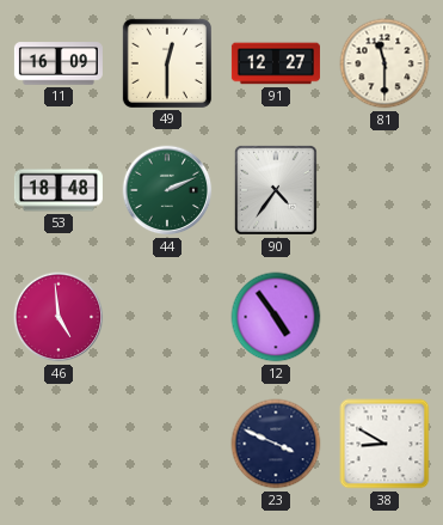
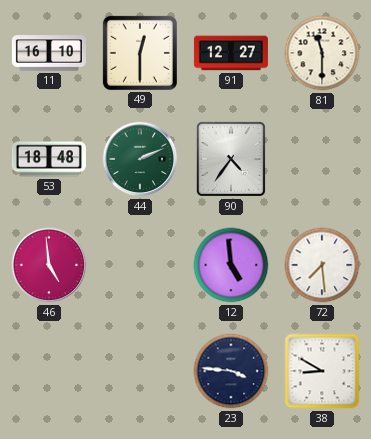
11: 16:09 -> 16:10
12: 4:54 -> 4:59
72: none -> 7:29
23: 3:49 -> 3:46
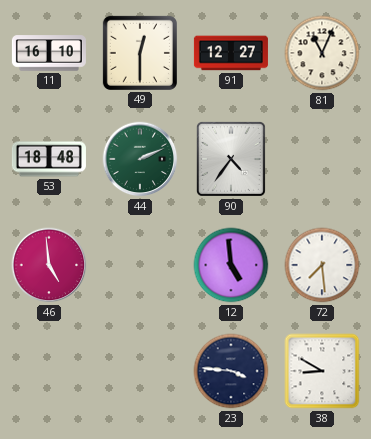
81: 11:30 -> 11:04
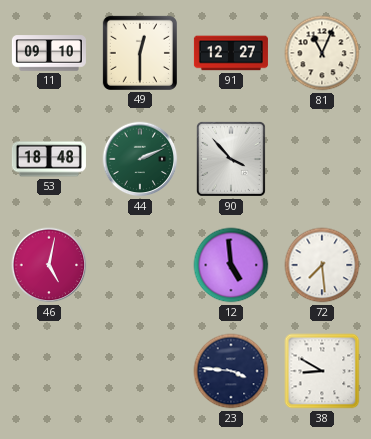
11: 16:10 -> 09:10
90: 4:36 -> 3:53
46: 4:59 -> 5:02
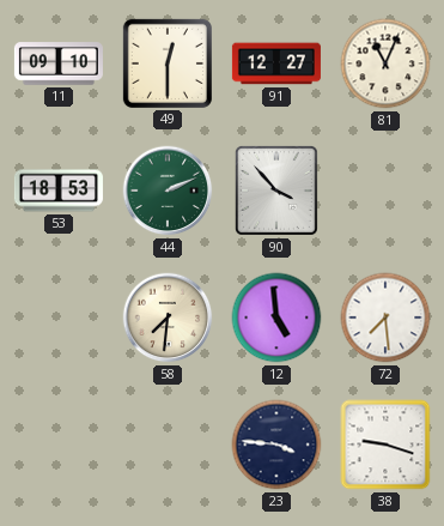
53: 18:48 -> 18:53
46: 5:02 -> none
58: none -> 7:31
38: 8:50 -> 9:18
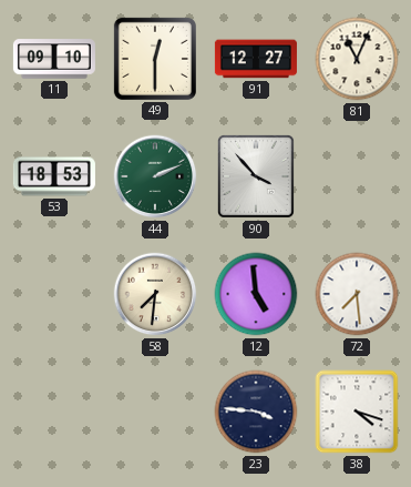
38: 9:18 -> 4:18
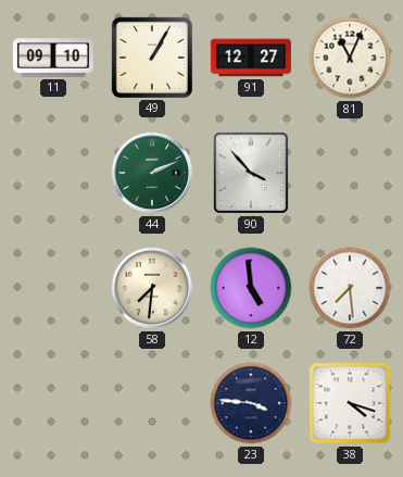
49: 12:30 -> 1:05
53: 18:53 -> none
